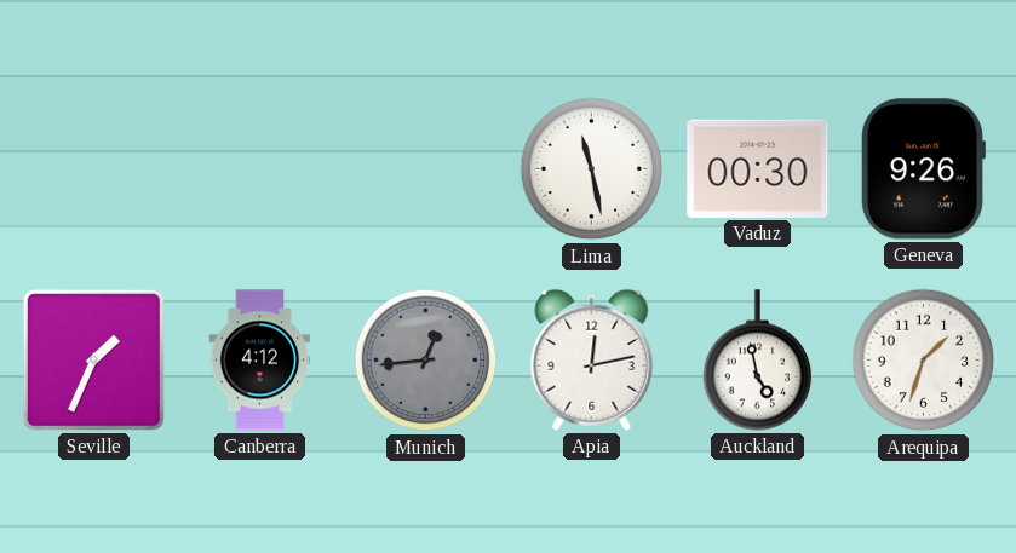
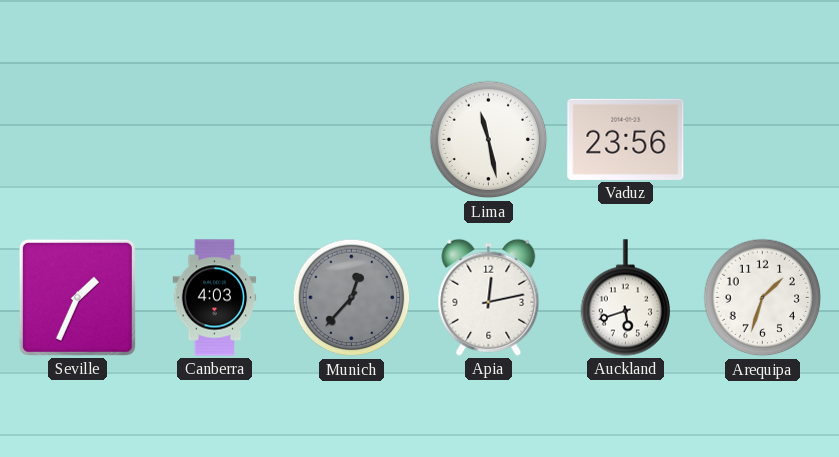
Vaduz: 00:30 -> 23:56
Geneva: 9:26 -> none
Canberra: 4:12 -> 4:03
Munich: 12:44 -> 12:37
Auckland: 4:58 -> 5:42
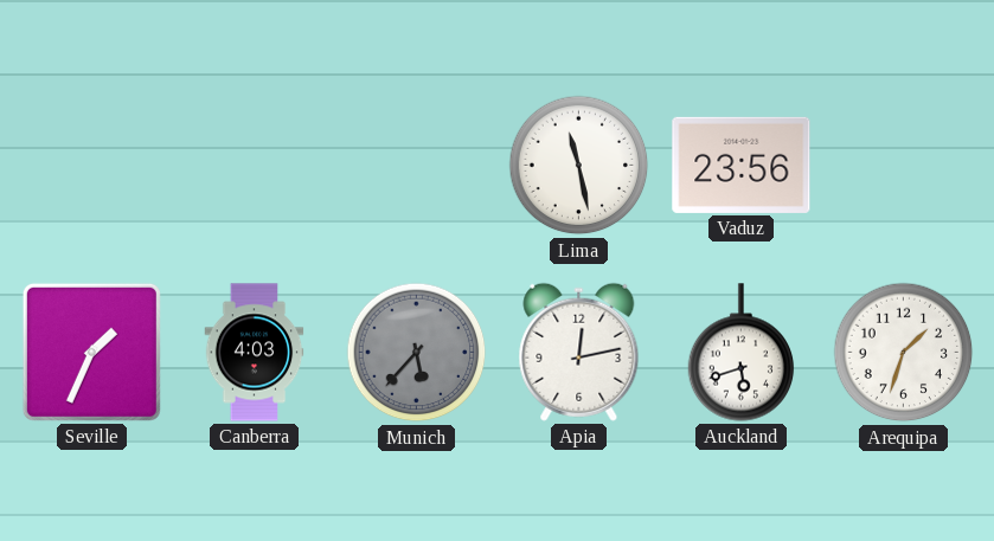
Munich: 12:37 -> 5:37
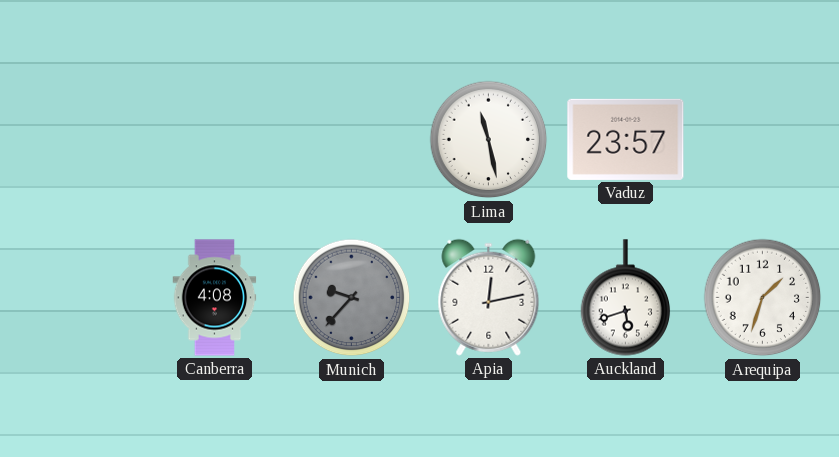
Vaduz: 23:56 -> 23:57
Seville: 1:34 -> none
Canberra: 4:03 -> 4:08
Munich: 5:37 -> 9:37
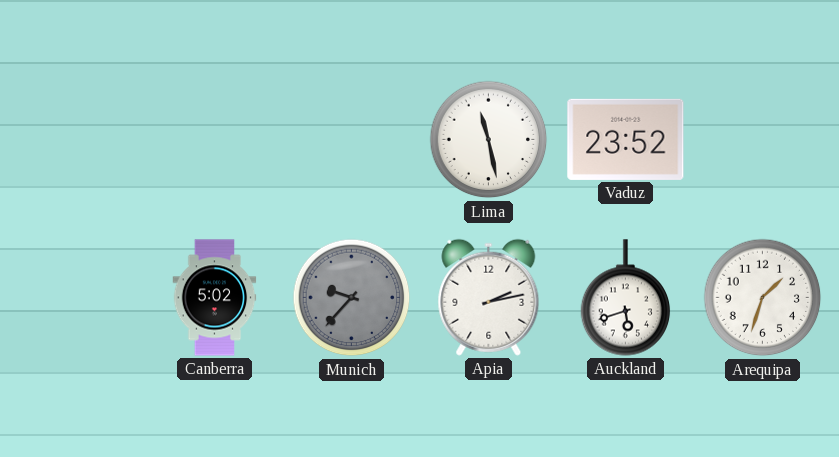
Vaduz: 23:57 -> 23:52
Canberra: 4:08 -> 5:02
Apia: 12:13 -> 2:13
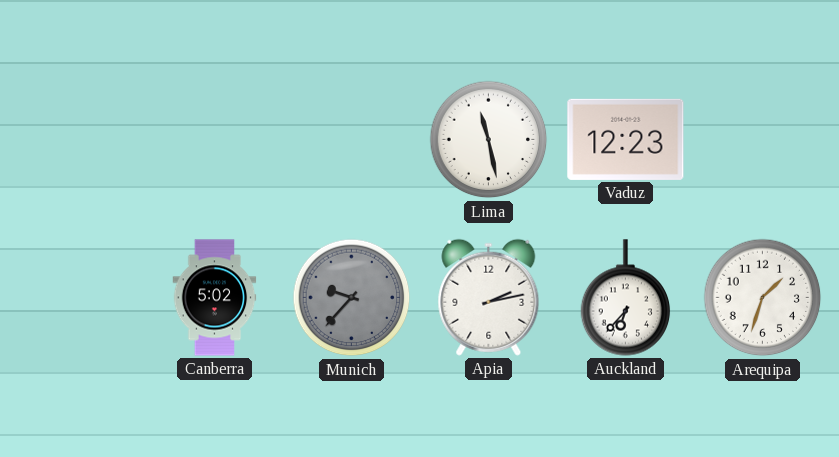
Vaduz: 23:52 -> 12:23
Auckland: 5:42 -> 6:37
